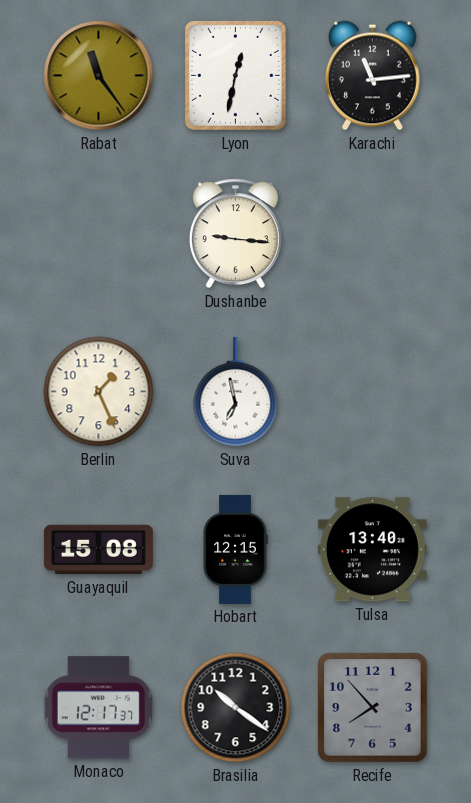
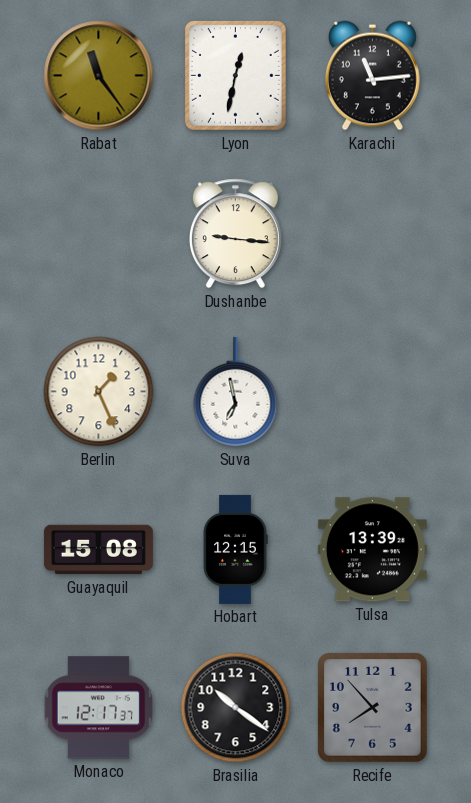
Tulsa: 13:40 -> 13:39
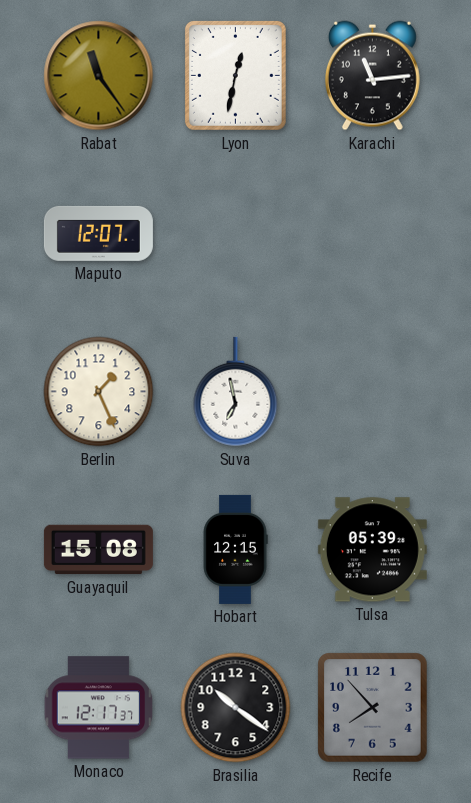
Maputo: none -> 12:07
Dushanbe: 9:16 -> none
Tulsa: 13:39 -> 05:39
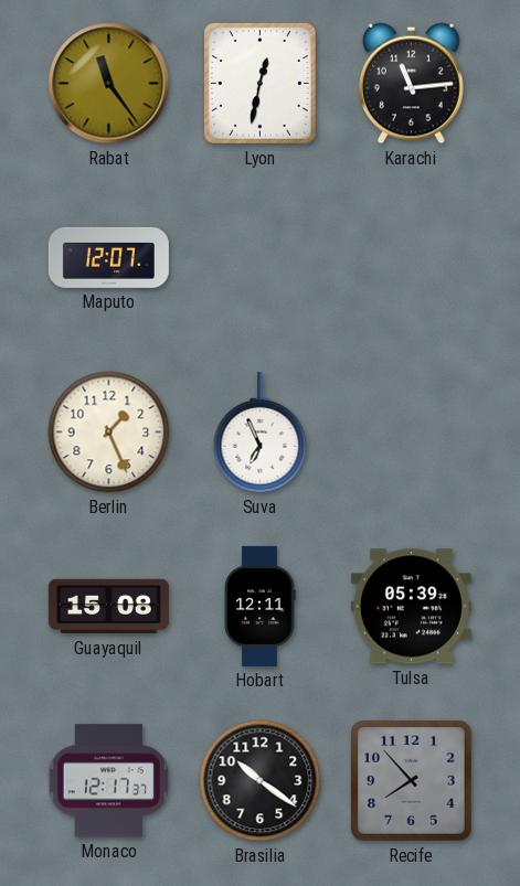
Suva: 6:58 -> 6:56
Hobart: 12:15 -> 12:11
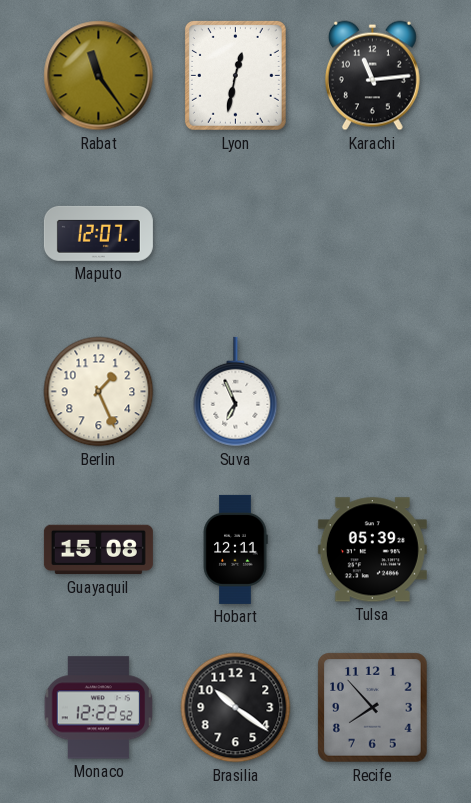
Monaco: 12:17 -> 12:22
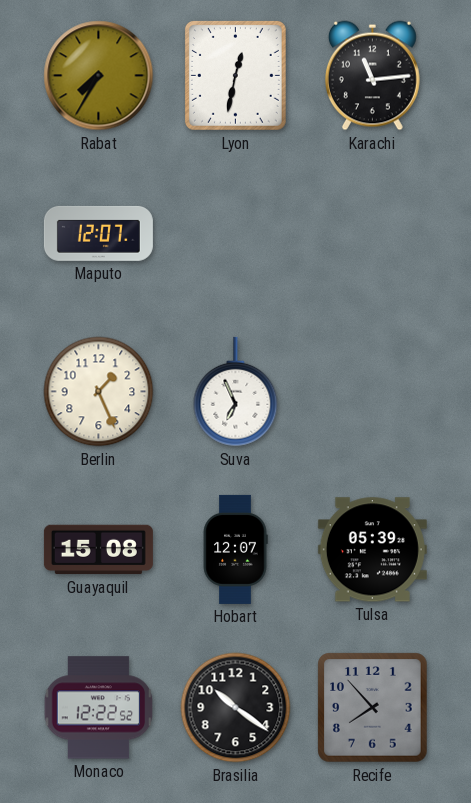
Rabat: 11:24 -> 7:35
Hobart: 12:11 -> 12:07
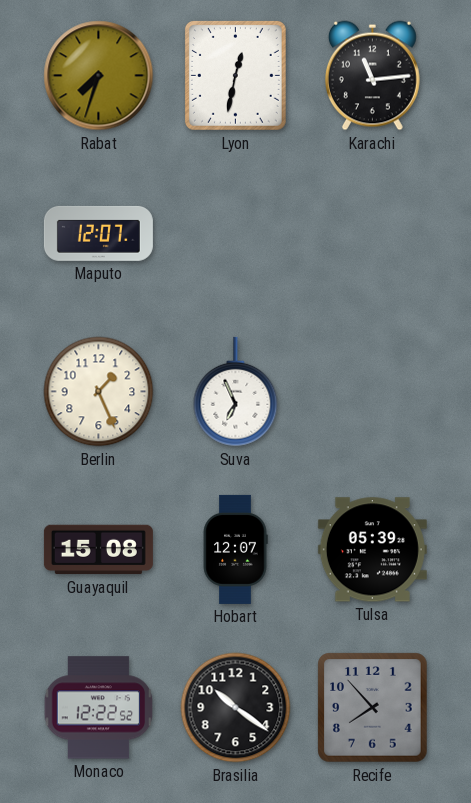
Rabat: 7:35 -> 7:33
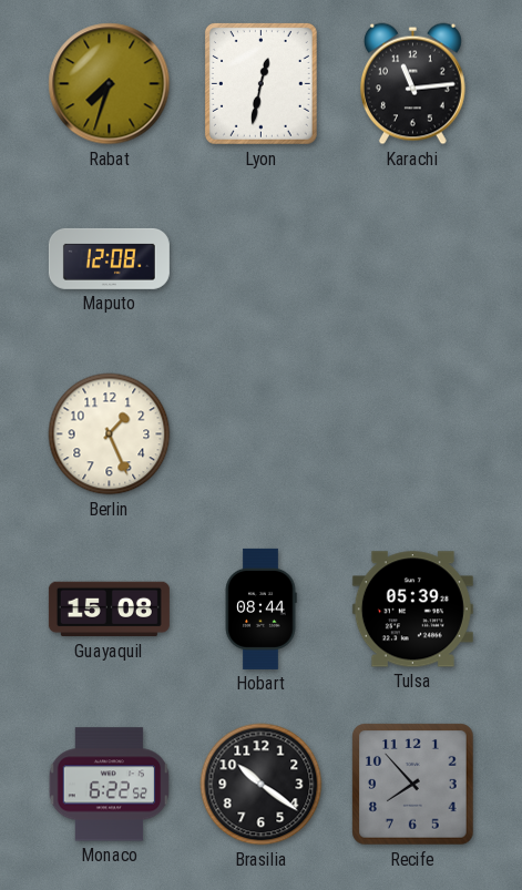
Maputo: 12:07 -> 12:08
Suva: 6:56 -> none
Hobart: 12:07 -> 08:44
Monaco: 12:22 -> 6:22
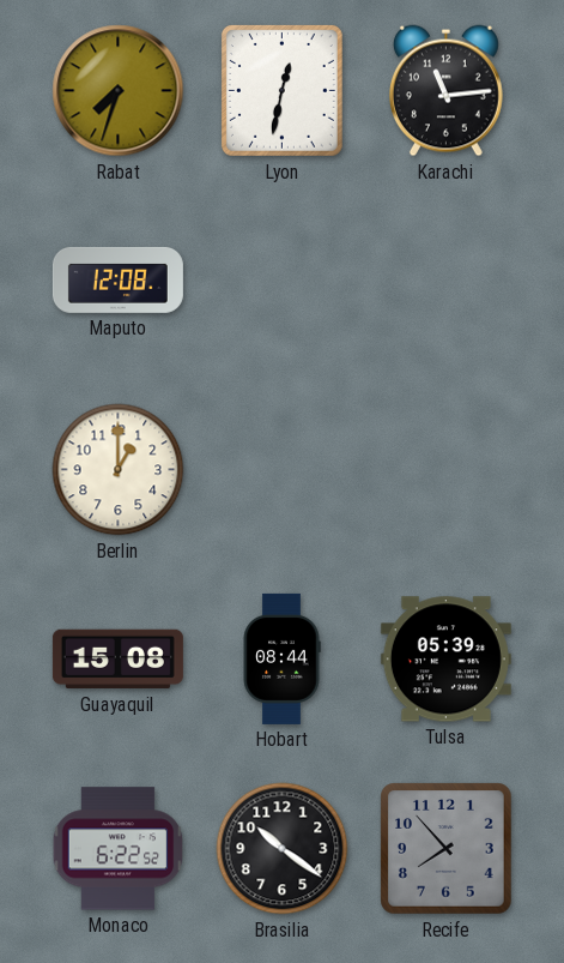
Berlin: 1:26 -> 1:00
